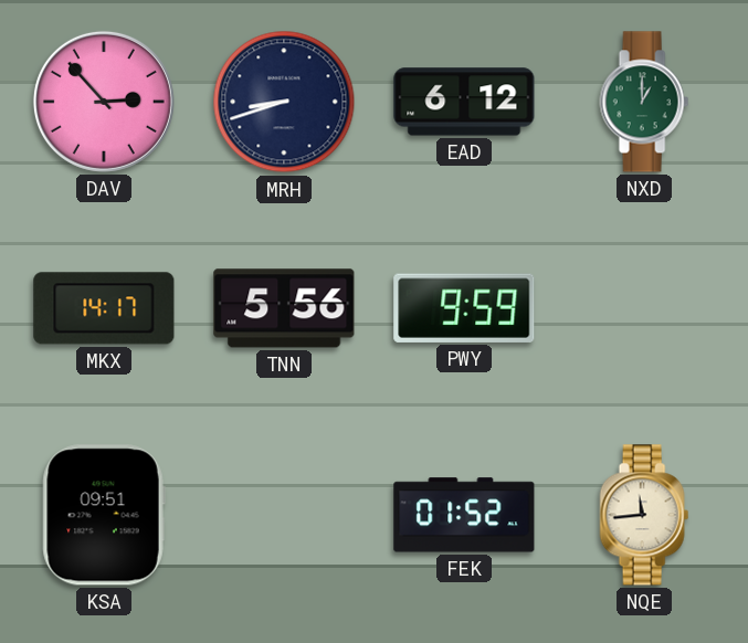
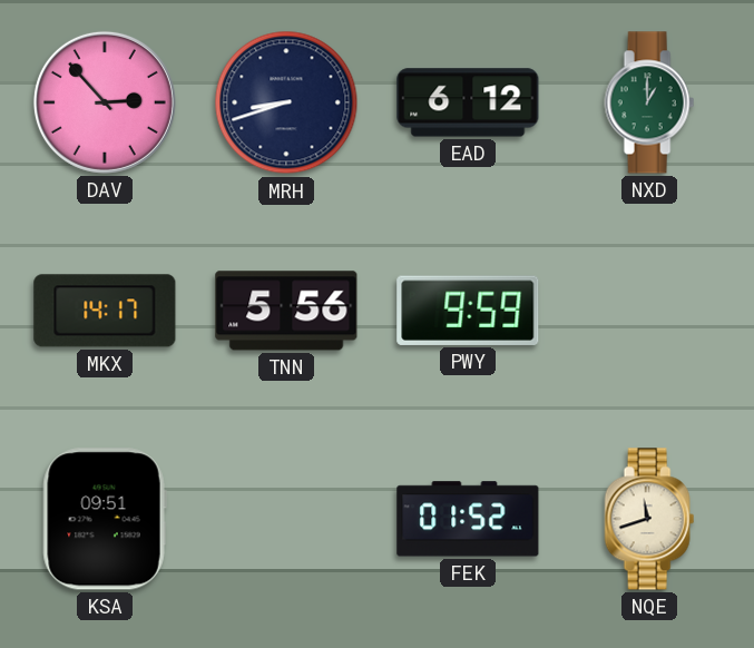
NQE: 11:44 -> 11:42
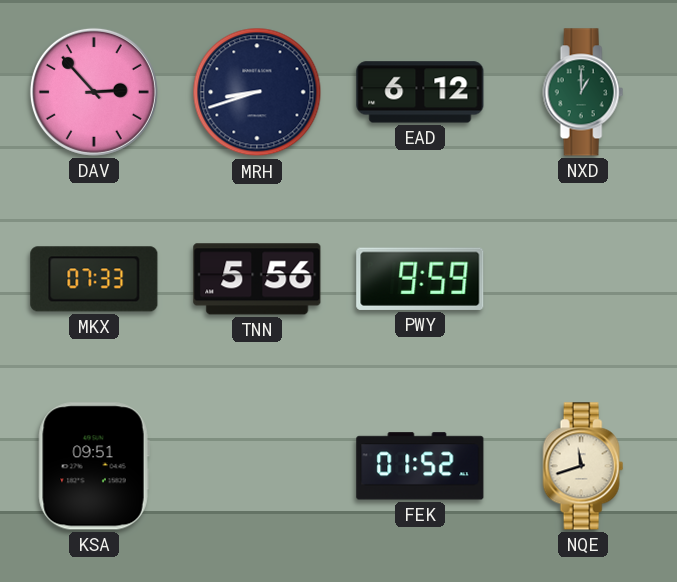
MKX: 14:17 -> 07:33
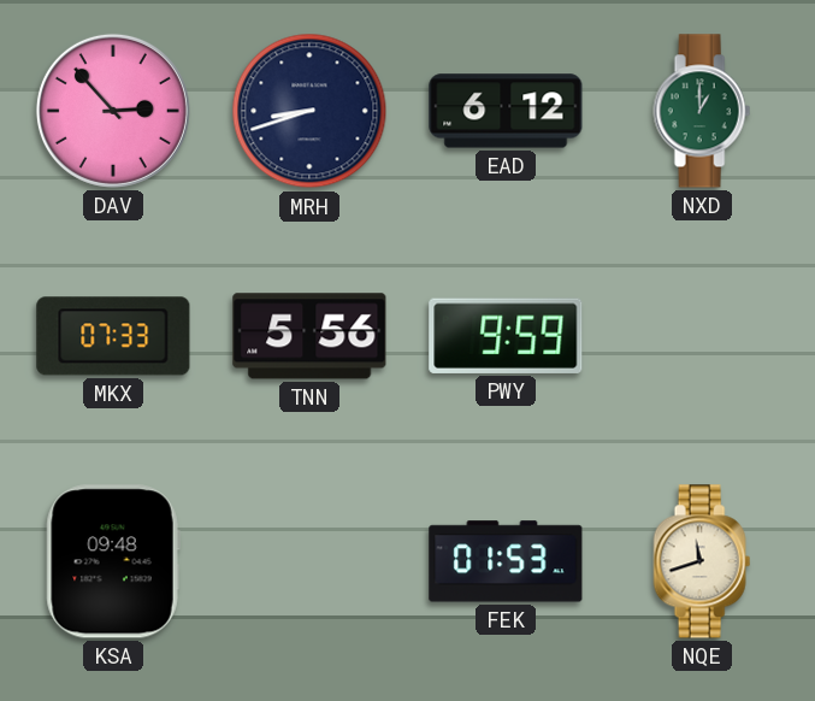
KSA: 09:51 -> 09:48
FEK: 01:52 -> 01:53
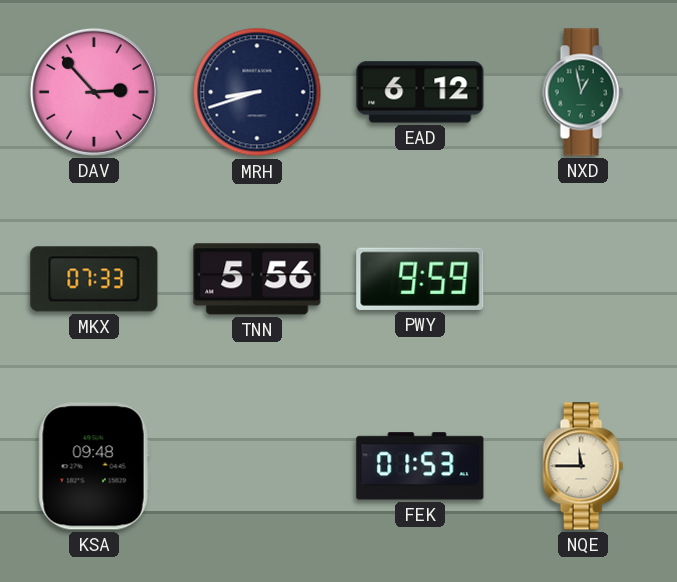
NXD: 1:00 -> 12:58
NQE: 11:42 -> 11:45
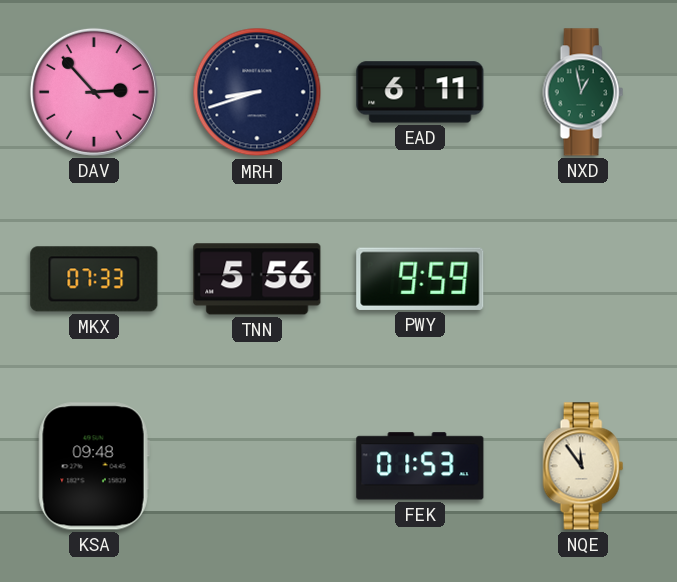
EAD: 6:12 -> 6:11
NQE: 11:45 -> 11:54
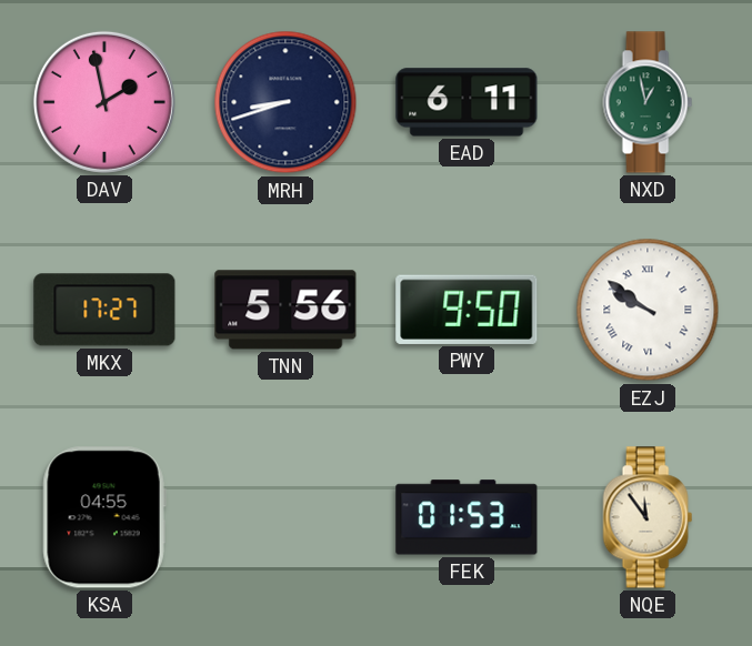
DAV: 2:53 -> 1:58
MKX: 07:33 -> 17:27
PWY: 9:59 -> 9:50
EZJ: none -> 9:51
KSA: 09:48 -> 04:55
